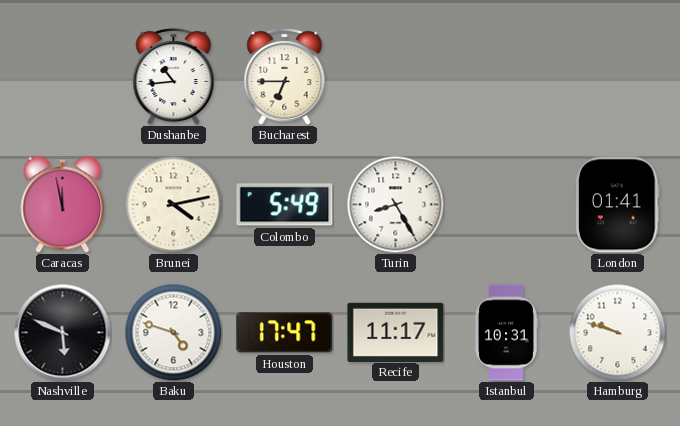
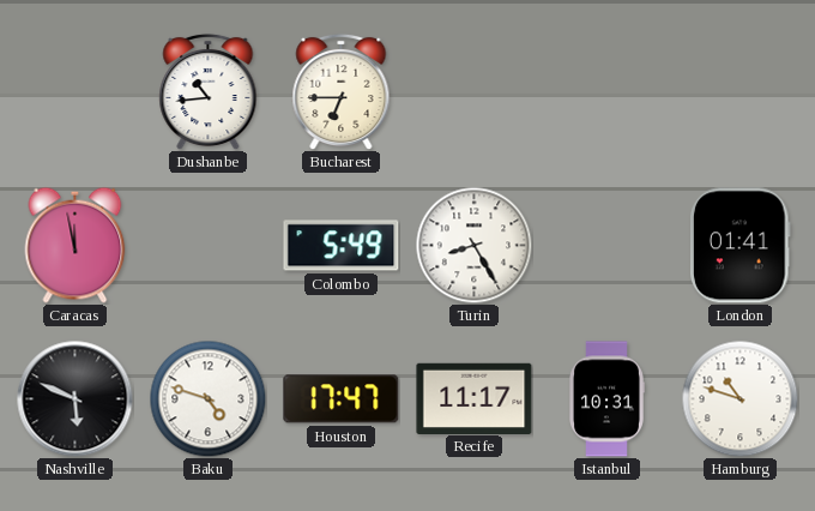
Brunei: 4:13 -> none
Hamburg: 9:48 -> 10:48
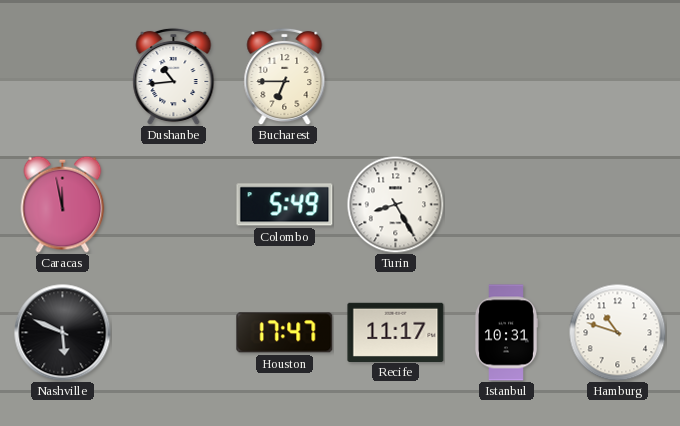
London: 01:41 -> none
Baku: 4:48 -> none
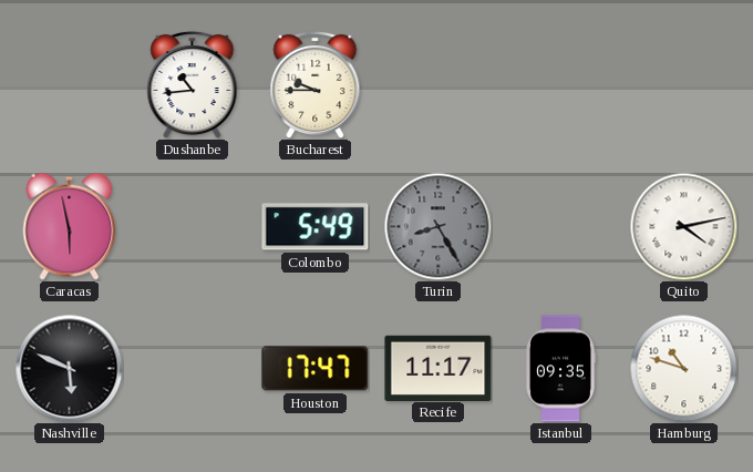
Bucharest: 6:45 -> 9:45
Caracas: 11:58 -> 5:58
Turin dial: white -> grey
Quito: none -> 4:13
Istanbul: 10:31 -> 09:35
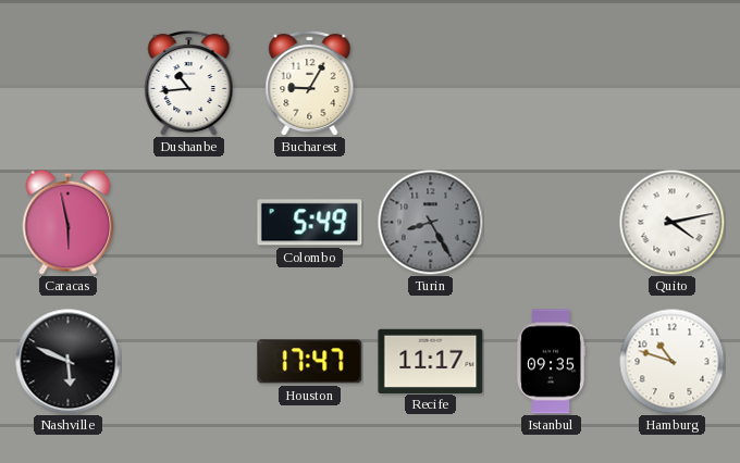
Bucharest: 9:45 -> 9:05
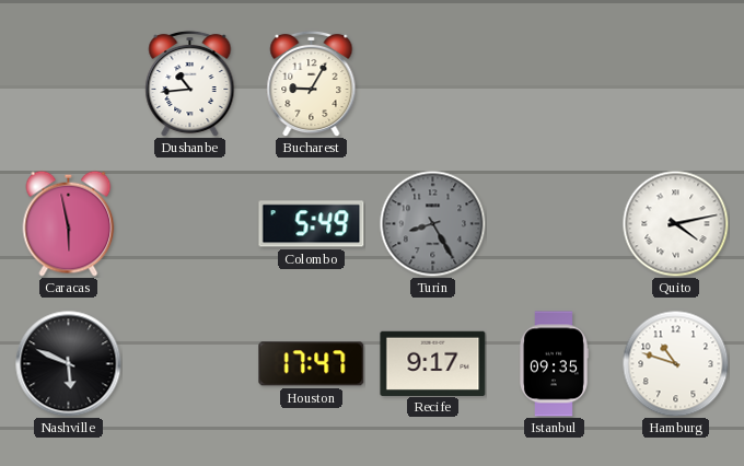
Recife: 11:17 -> 9:17
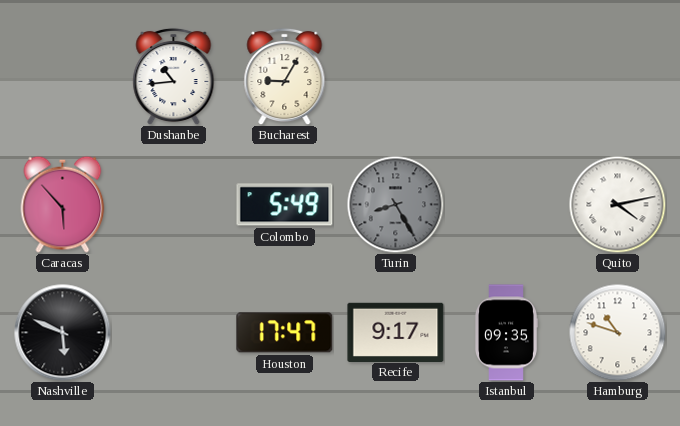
Caracas: 5:58 -> 5:53
